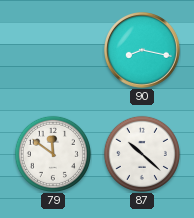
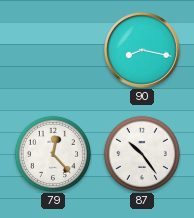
79: 11:51 -> 12:23
87: 10:22 -> 10:24
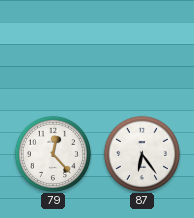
90: 8:17 -> none
87: 10:24 -> 6:24
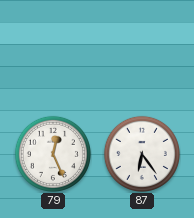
79: 12:23 -> 12:26
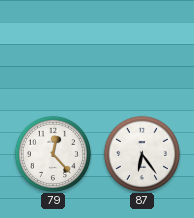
79: 12:26 -> 12:23
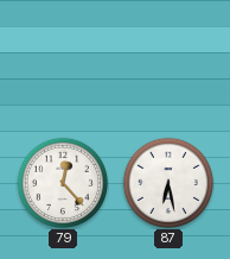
87: 6:24 -> 6:28
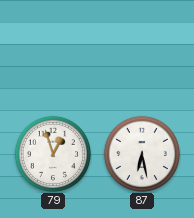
79: 12:23 -> 12:57
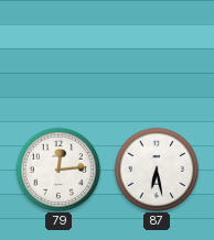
79: 12:57 -> 12:14
